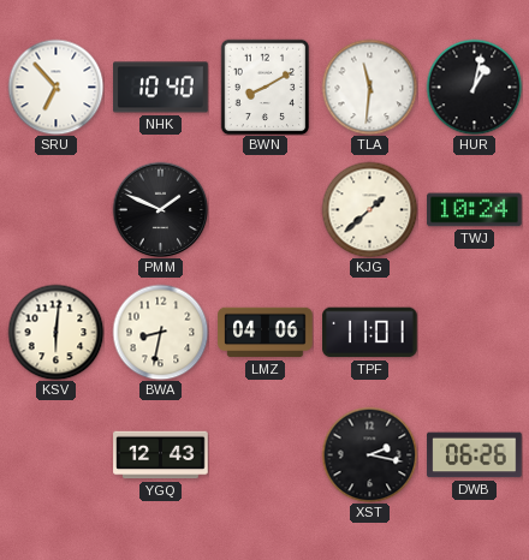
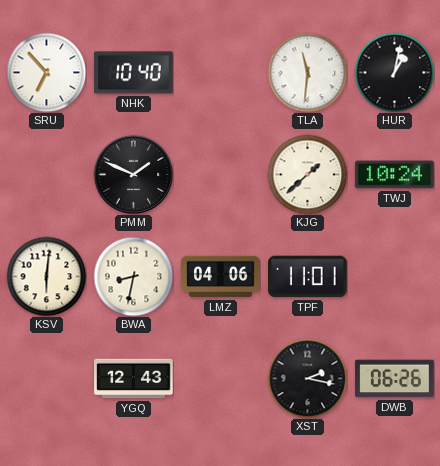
BWN: 8:10 -> none
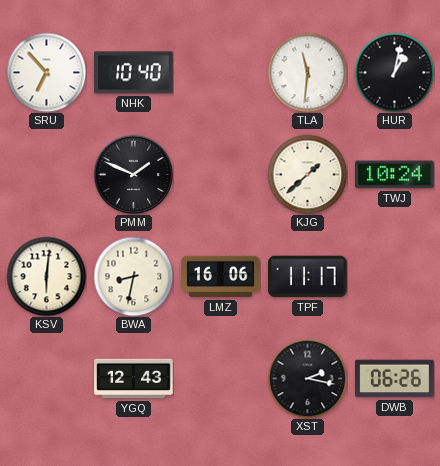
LMZ: 04:06 -> 16:06
TPF: 11:01 -> 11:17
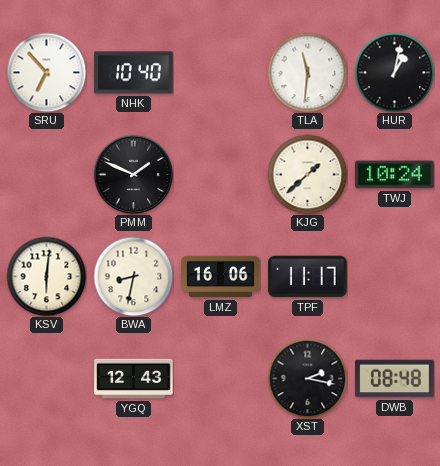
DWB: 06:26 -> 08:48
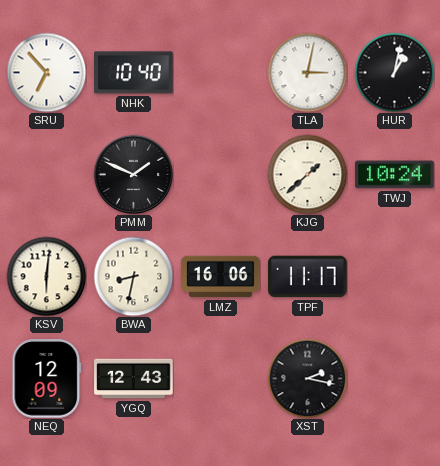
TLA: 11:31 -> 3:02
NEQ: none -> 12:09
DWB: 08:48 -> none
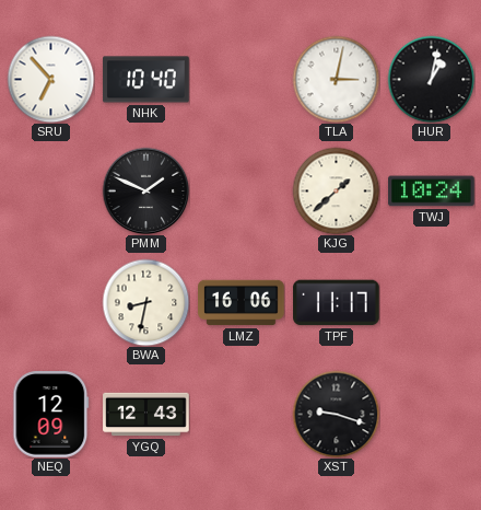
KSV: 6:01 -> none
XST: 2:17 -> 9:18
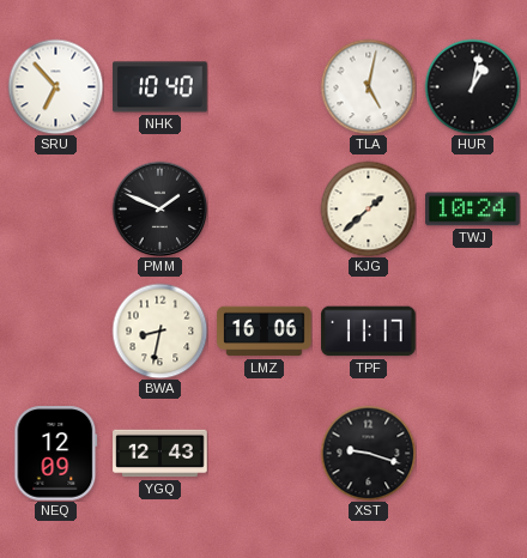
TLA: 3:02 -> 5:02
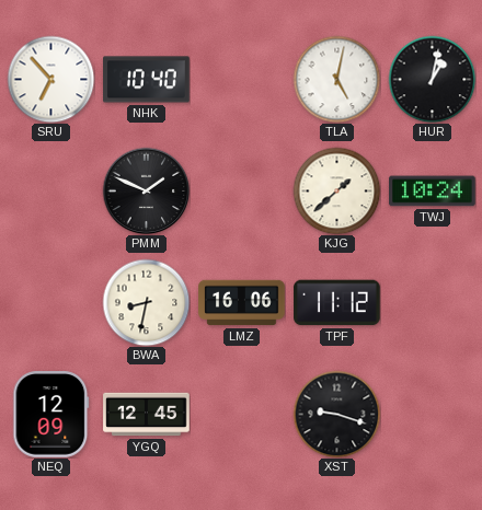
TPF: 11:17 -> 11:12
YGQ: 12:43 -> 12:45
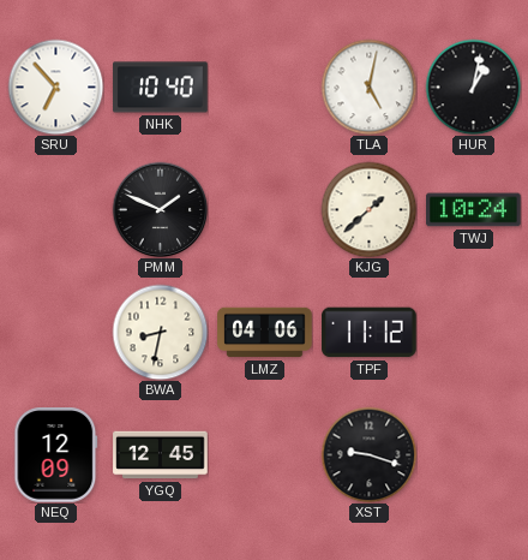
LMZ: 16:06 -> 04:06
